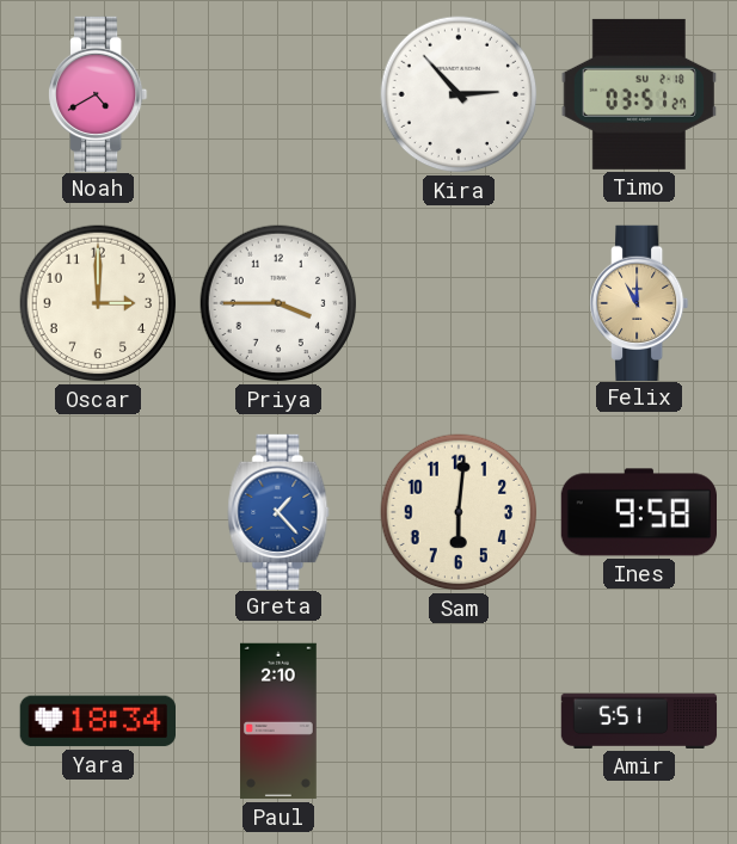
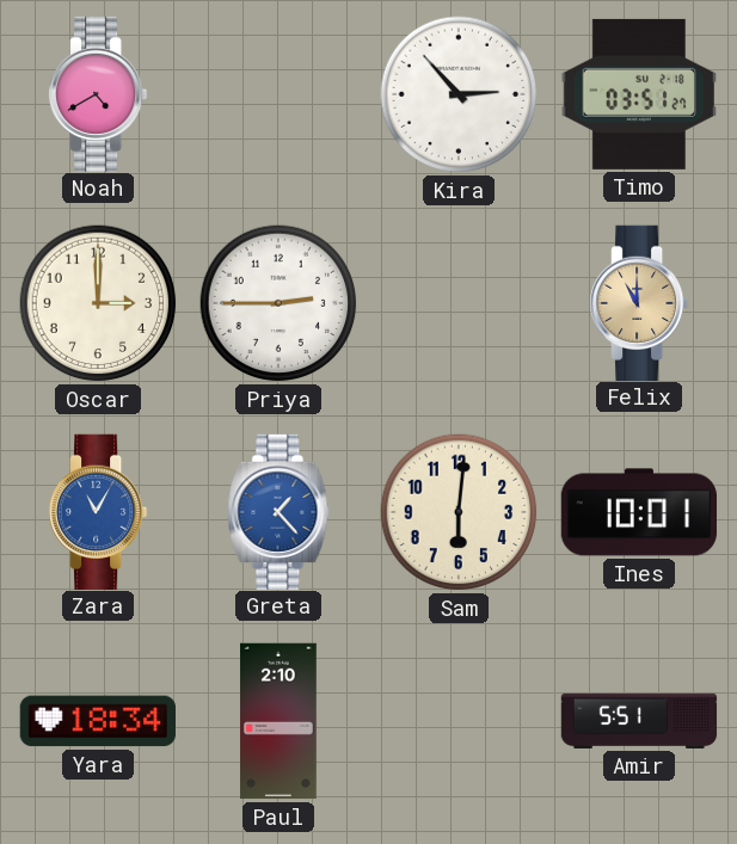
Priya: 3:45 -> 2:45
Zara: none -> 11:05
Ines: 9:58 -> 10:01
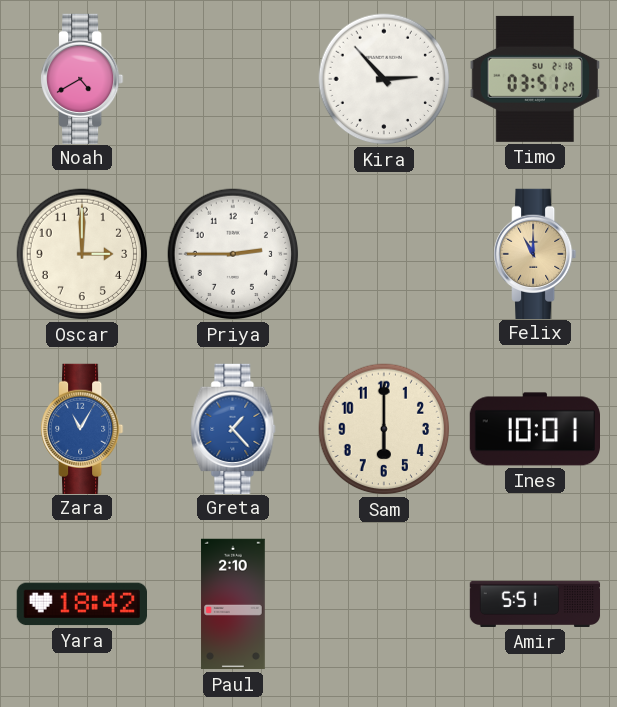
Sam: 6:01 -> 6:00
Yara: 18:34 -> 18:42
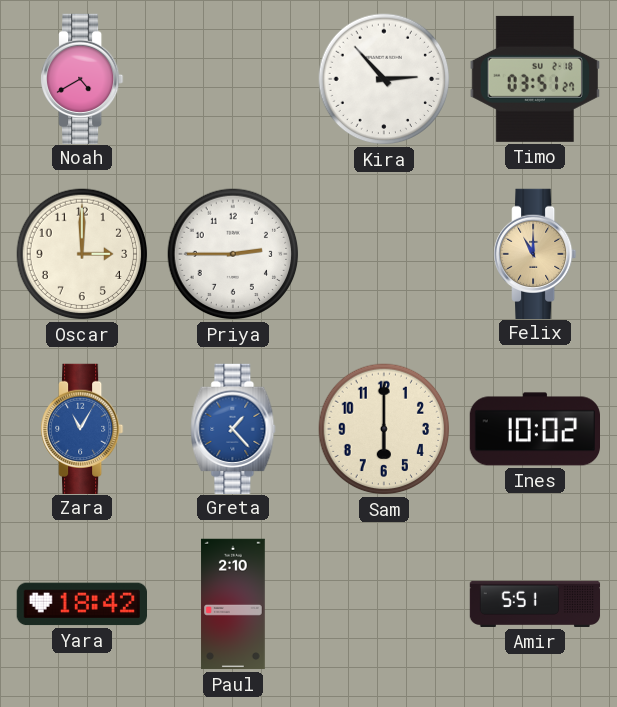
Ines: 10:01 -> 10:02
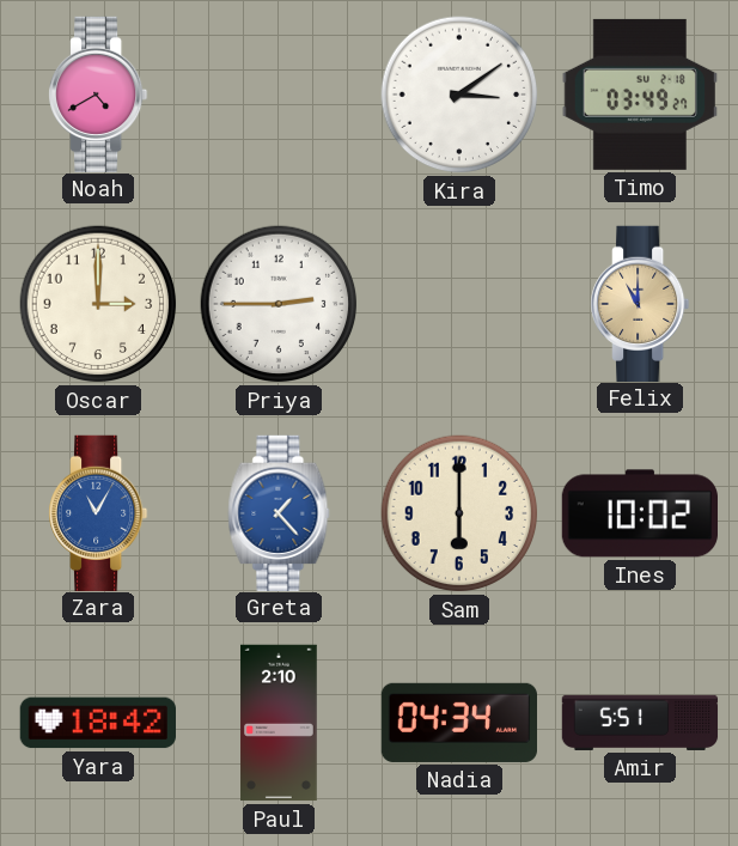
Kira: 2:53 -> 3:09
Timo: 03:51 -> 03:49
Nadia: none -> 04:34
